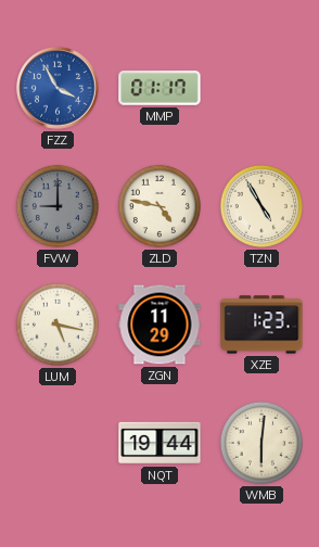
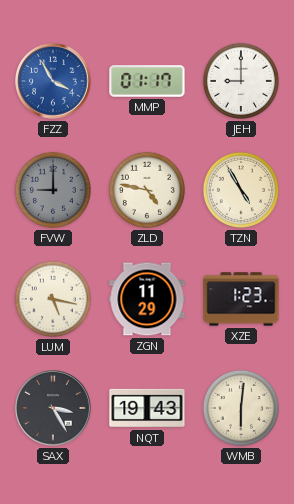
JEH: none -> 9:00
SAX: none -> 3:25
NQT: 19:44 -> 19:43
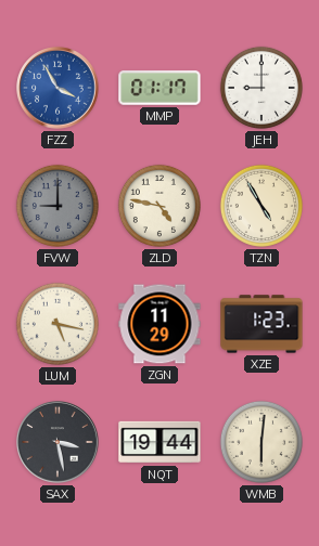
SAX: 3:25 -> 3:28
NQT: 19:43 -> 19:44
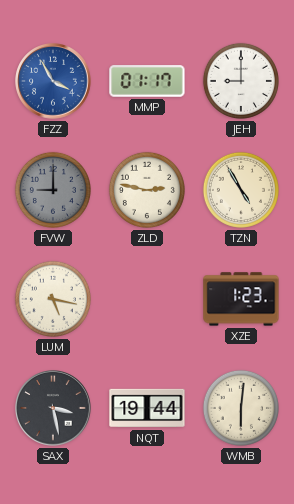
ZLD: 4:47 -> 2:47
ZGN: 11:29 -> none
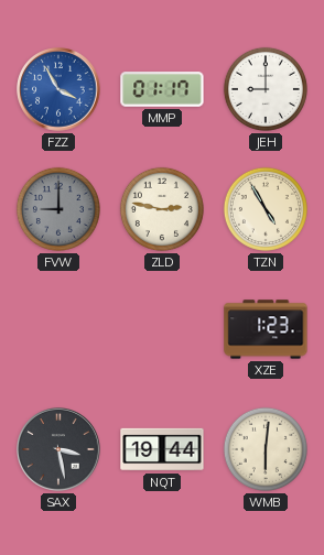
LUM: 5:17 -> none
